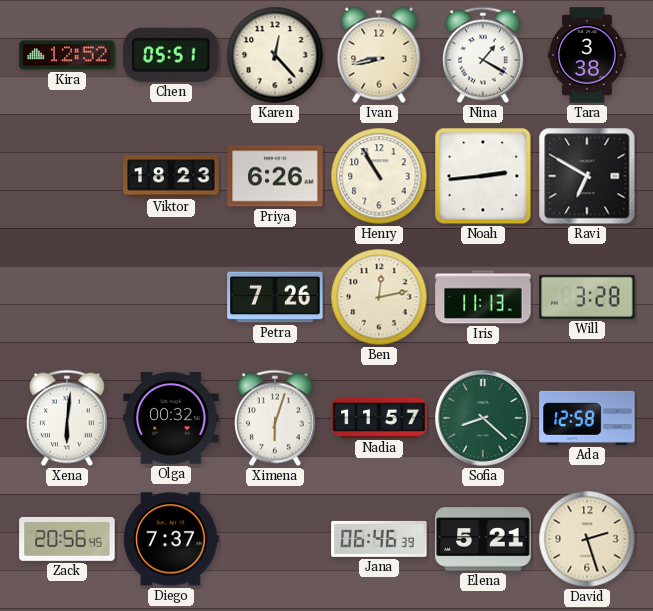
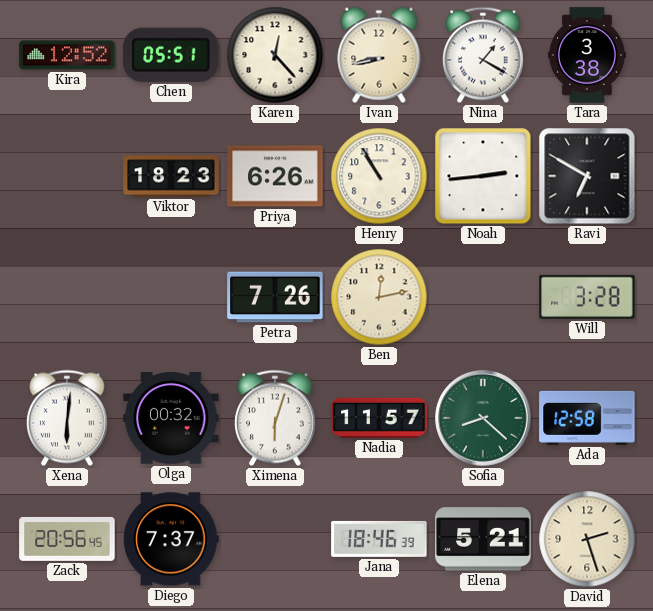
Iris: 11:13 -> none
Jana: 06:46 -> 18:46
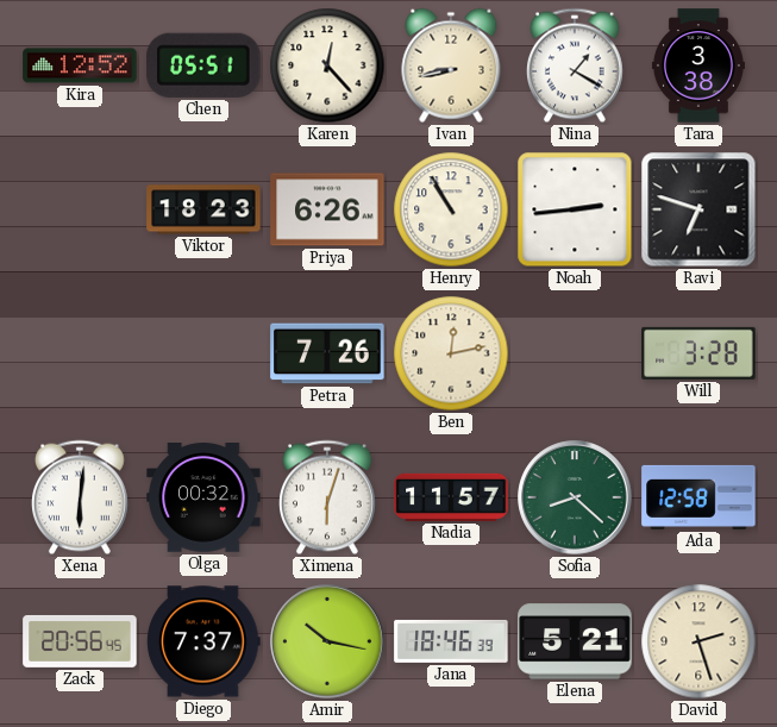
Ravi: 6:50 -> 6:48
Amir: none -> 10:17
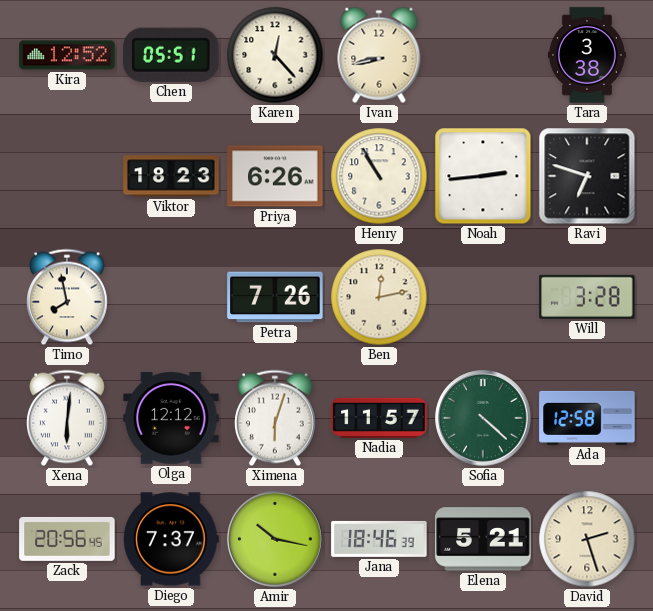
Nina: 1:20 -> none
Timo: none -> 7:58
Olga: 00:32 -> 12:12
Sofia: 8:22 -> 4:22
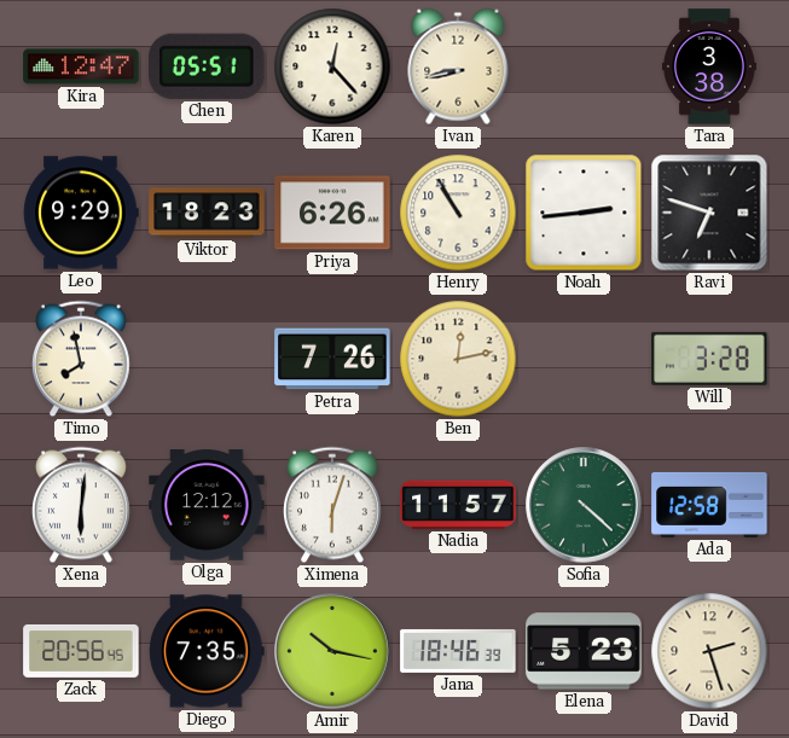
Kira: 12:52 -> 12:47
Leo: none -> 9:29
Diego: 7:37 -> 7:35
Elena: 5:21 -> 5:23
